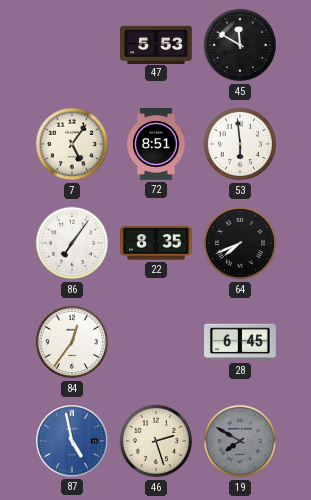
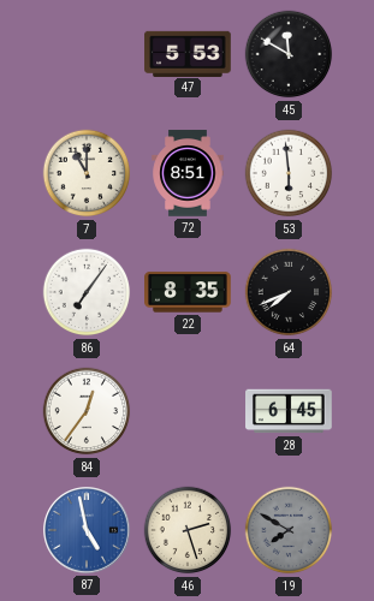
7: 5:06 -> 11:00
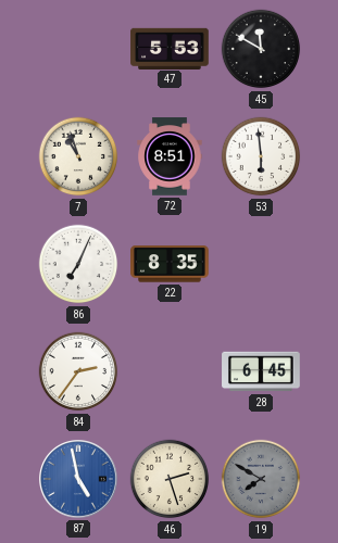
7: 11:00 -> 10:57
86: 7:06 -> 7:04
64: 7:41 -> none
84: 12:36 -> 2:36
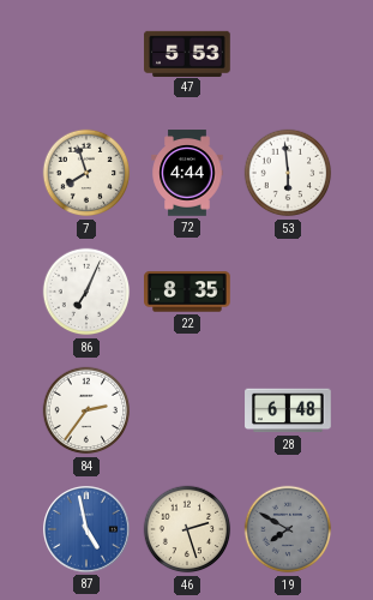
45: 11:50 -> none
7: 10:57 -> 7:57
72: 8:51 -> 4:44
28: 6:45 -> 6:48
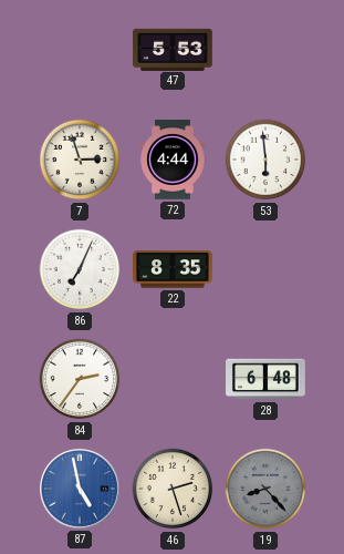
7: 7:57 -> 2:57
19: 7:50 -> 8:23
